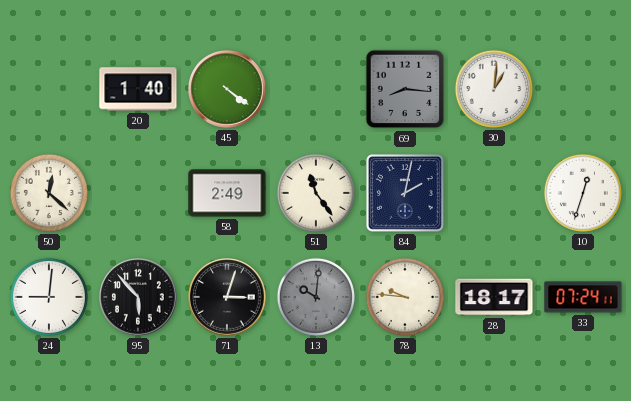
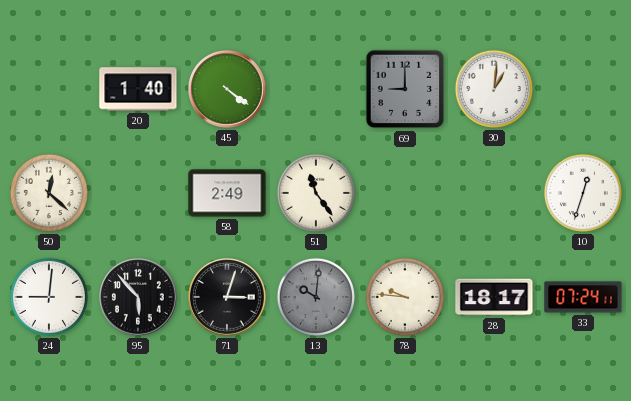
69: 8:16 -> 9:00
84: 2:02 -> none
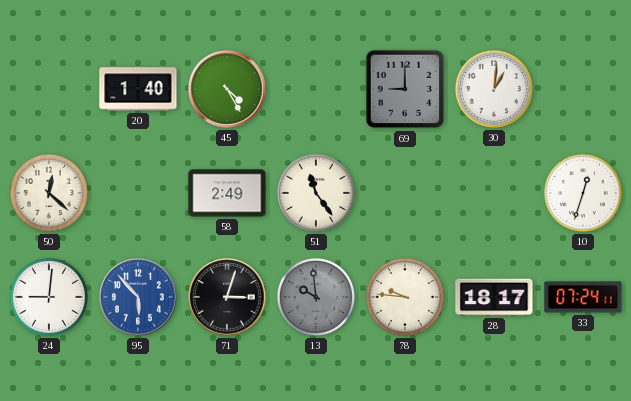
45: 4:21 -> 4:25
95 dial: black -> blue
13: 10:01 -> 9:59
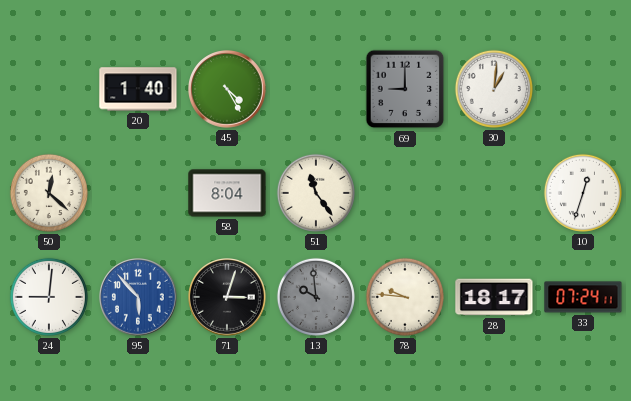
58: 2:49 -> 8:04
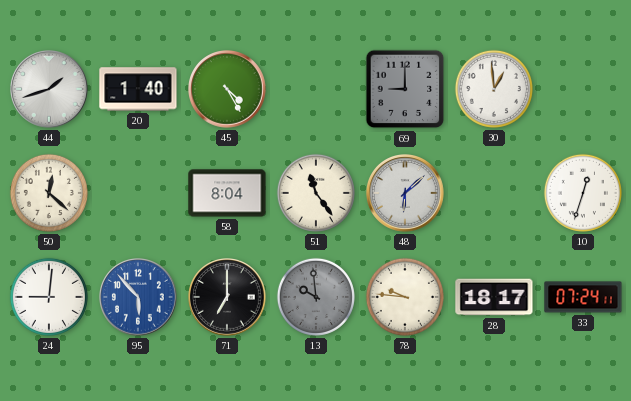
44: none -> 1:42
30: 1:01 -> 12:59
48: none -> 6:08
71: 3:03 -> 7:00
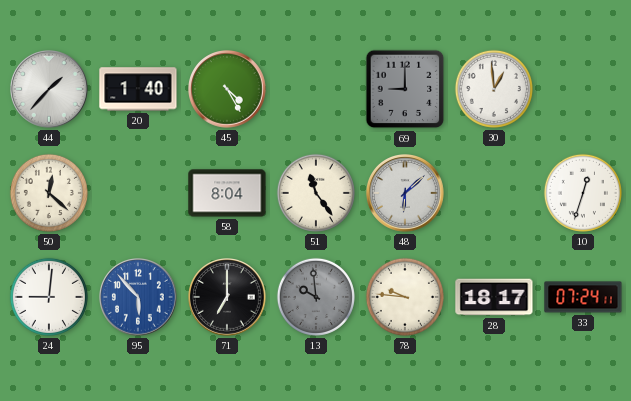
44: 1:42 -> 1:37
